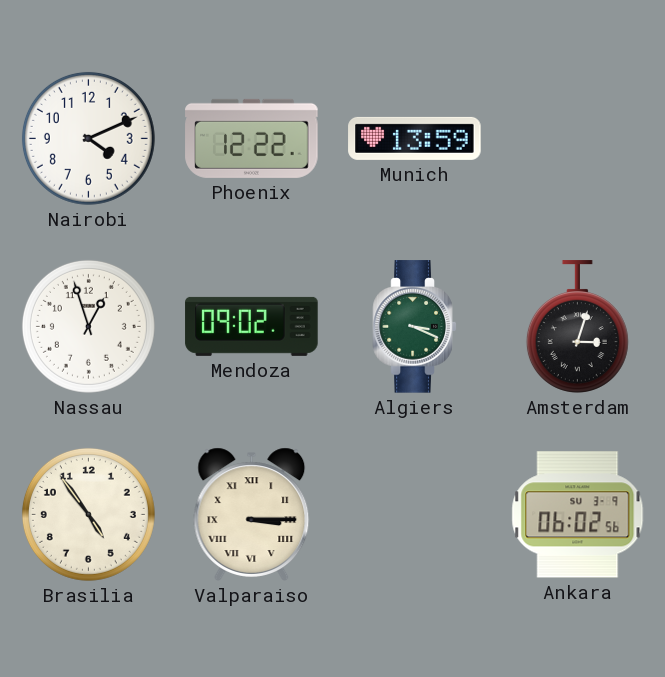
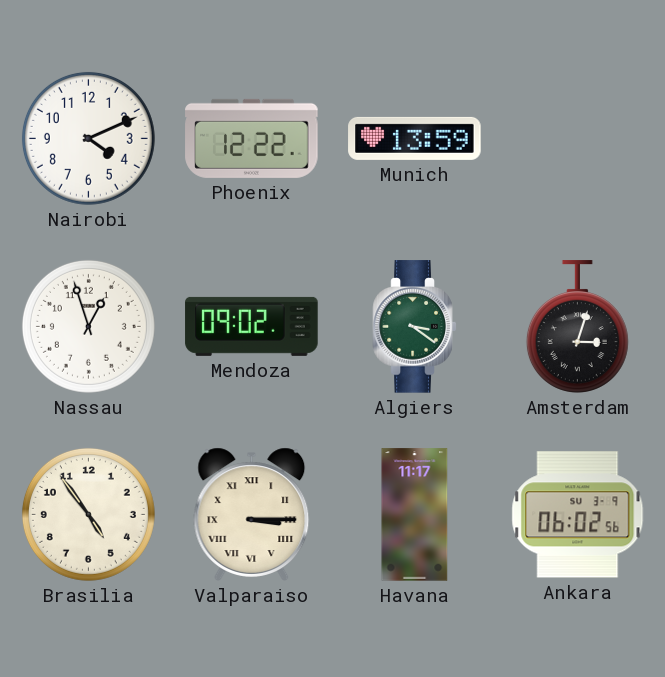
Algiers: 3:19 -> 3:21
Havana: none -> 11:17
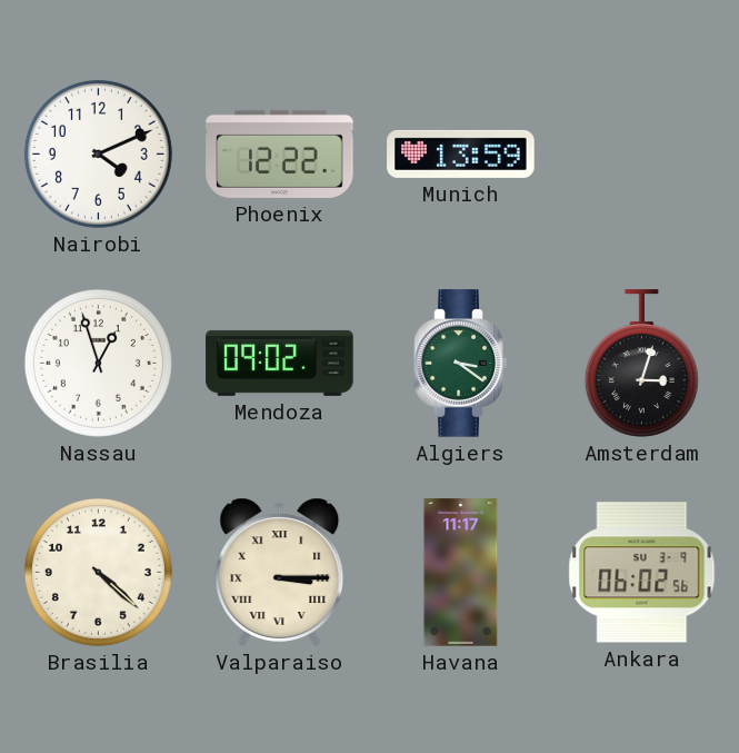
Brasilia: 4:54 -> 4:22
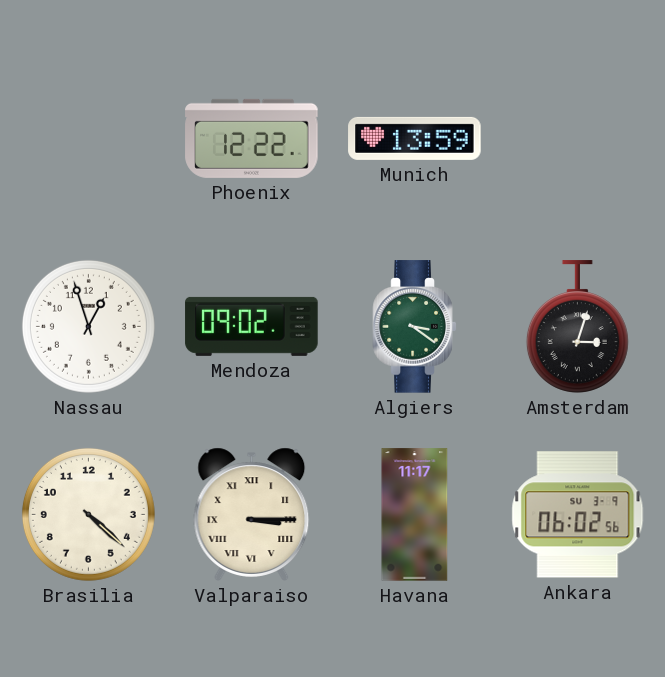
Nairobi: 4:11 -> none
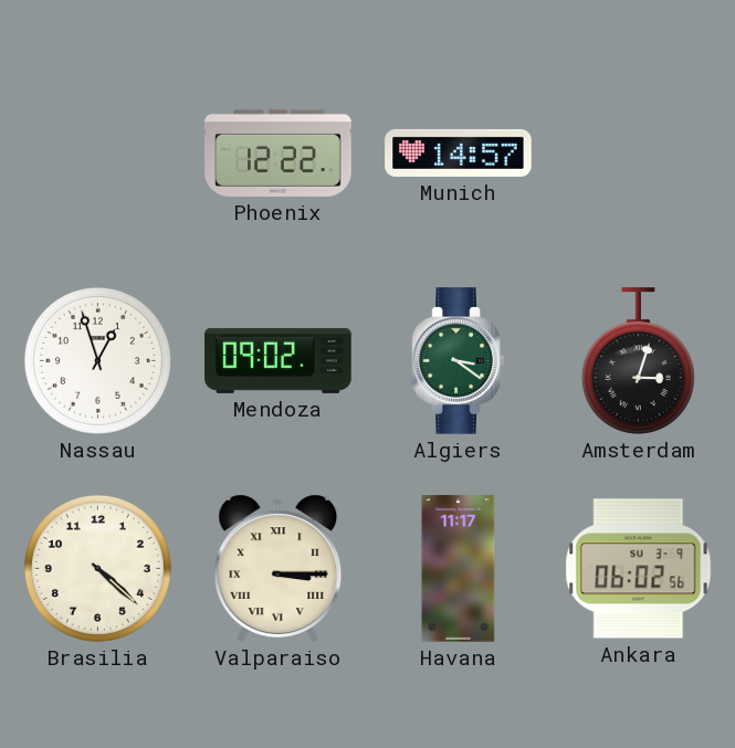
Munich: 13:59 -> 14:57
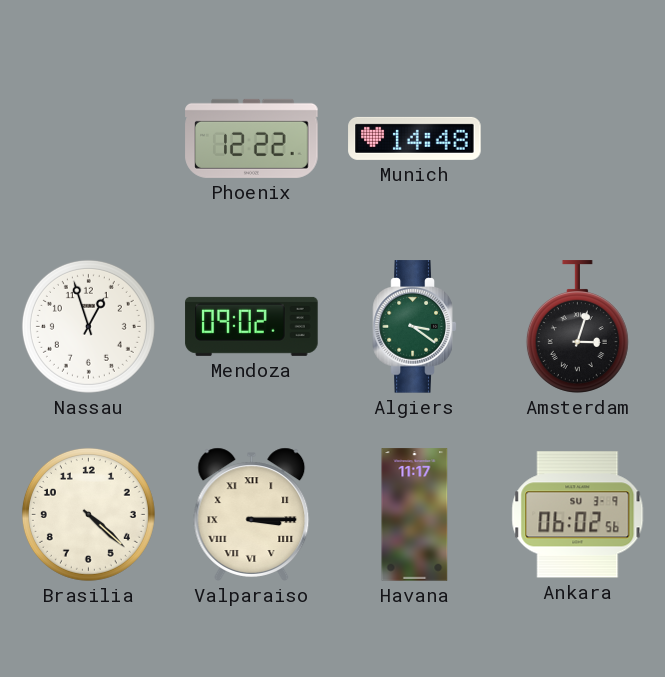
Munich: 14:57 -> 14:48
